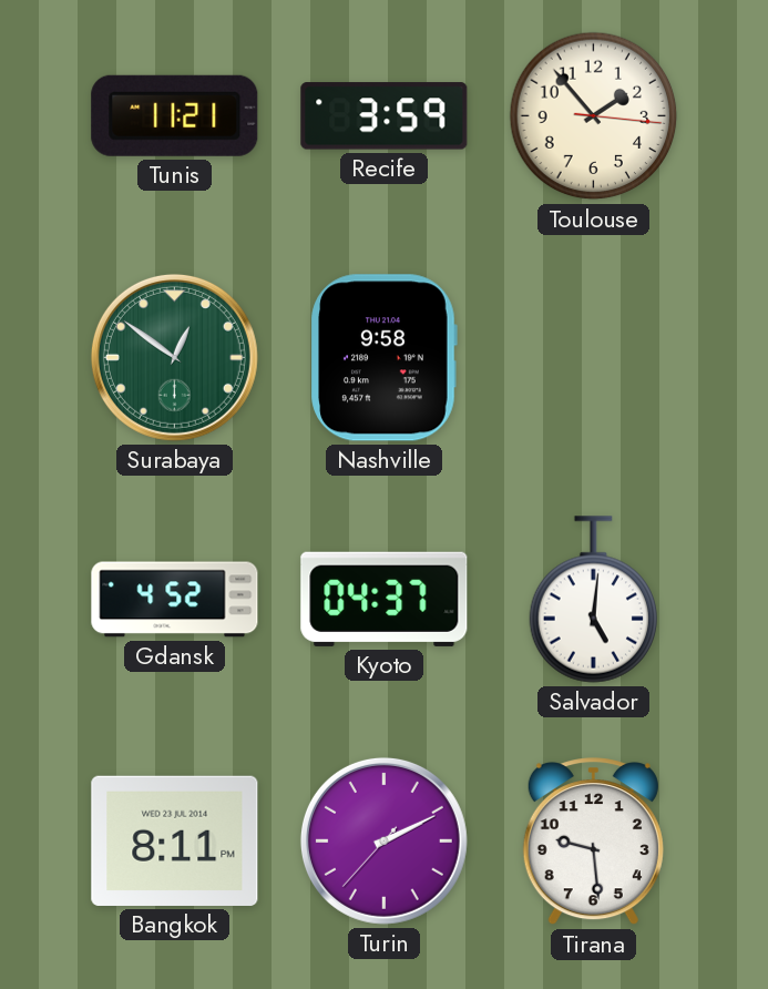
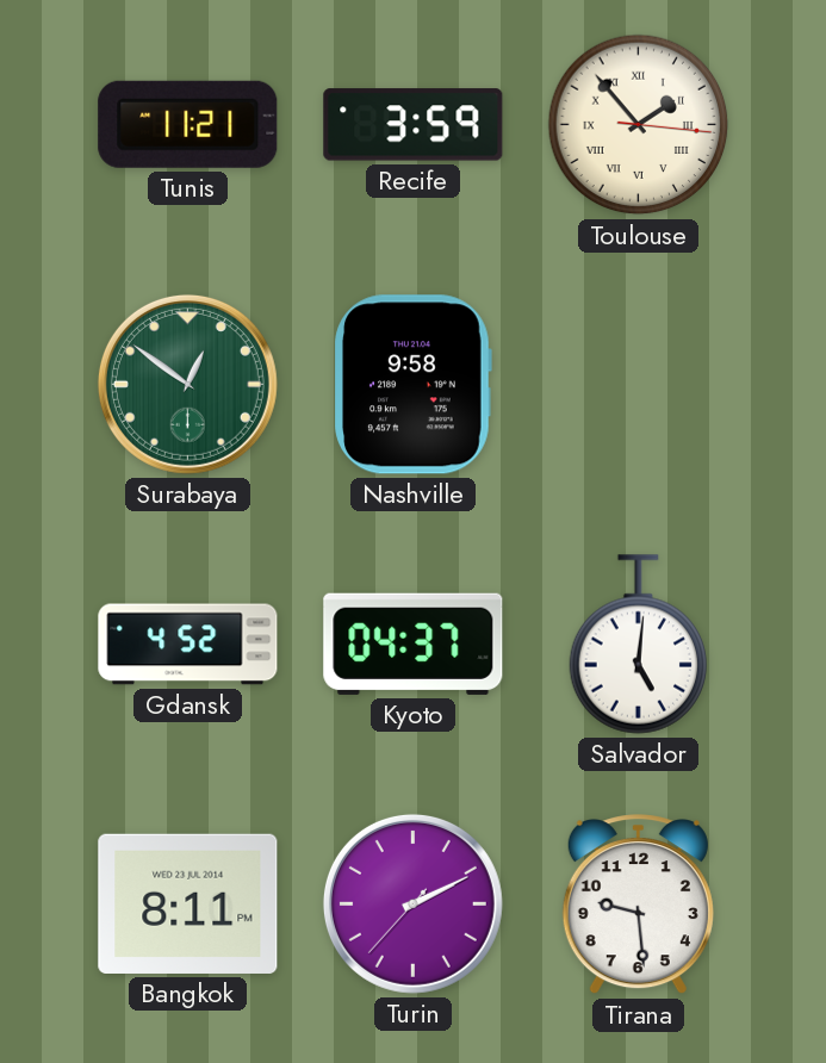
Toulouse numerals: Arabic -> Roman
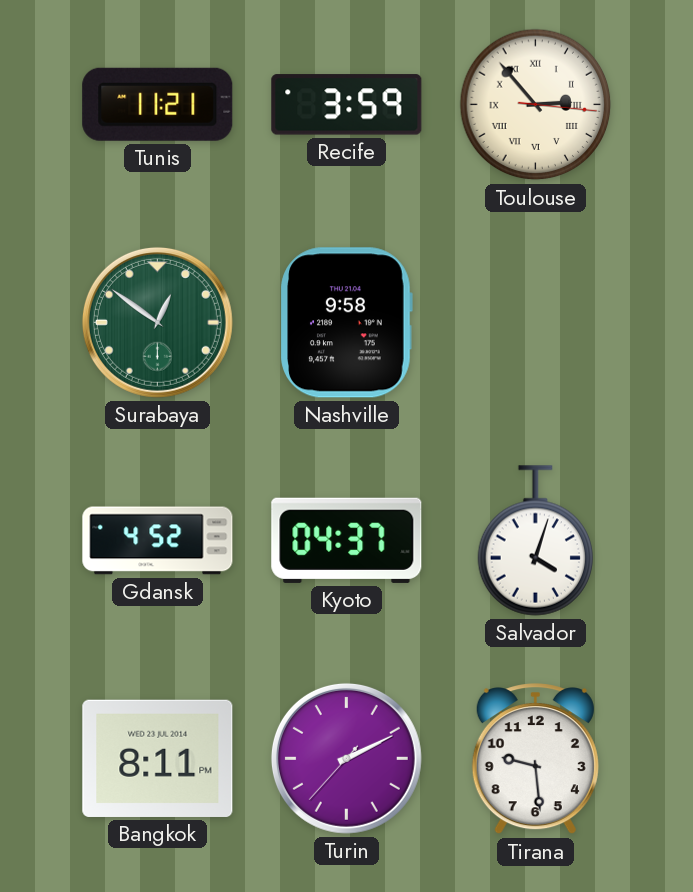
Toulouse: 1:53 -> 2:53
Salvador: 5:01 -> 4:03
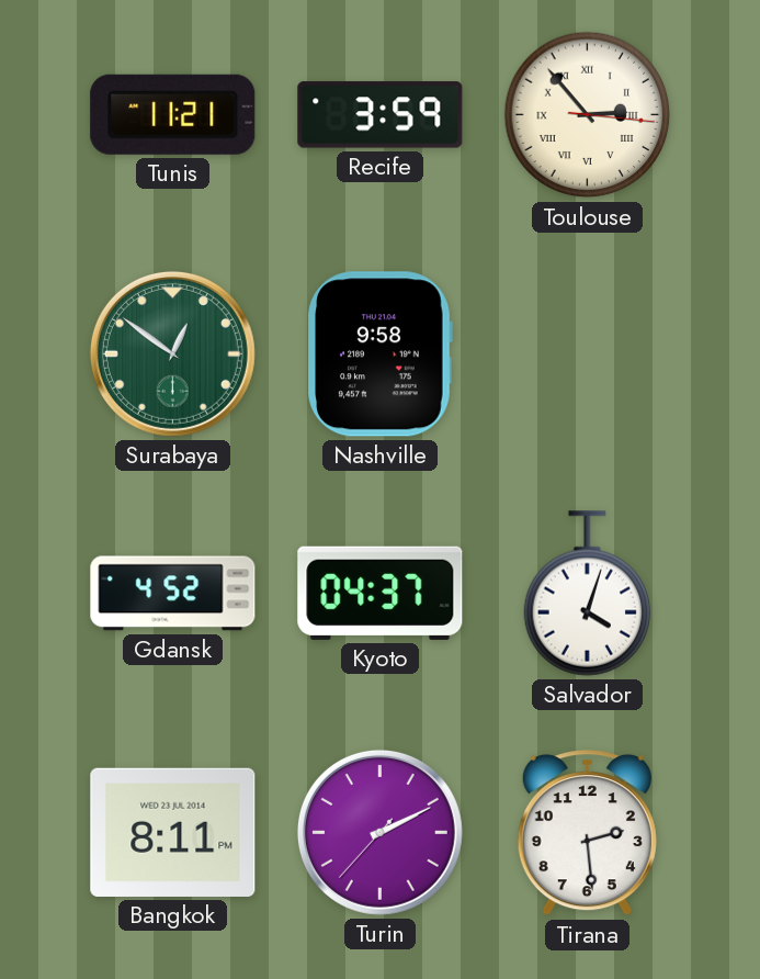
Tirana: 9:29 -> 2:29
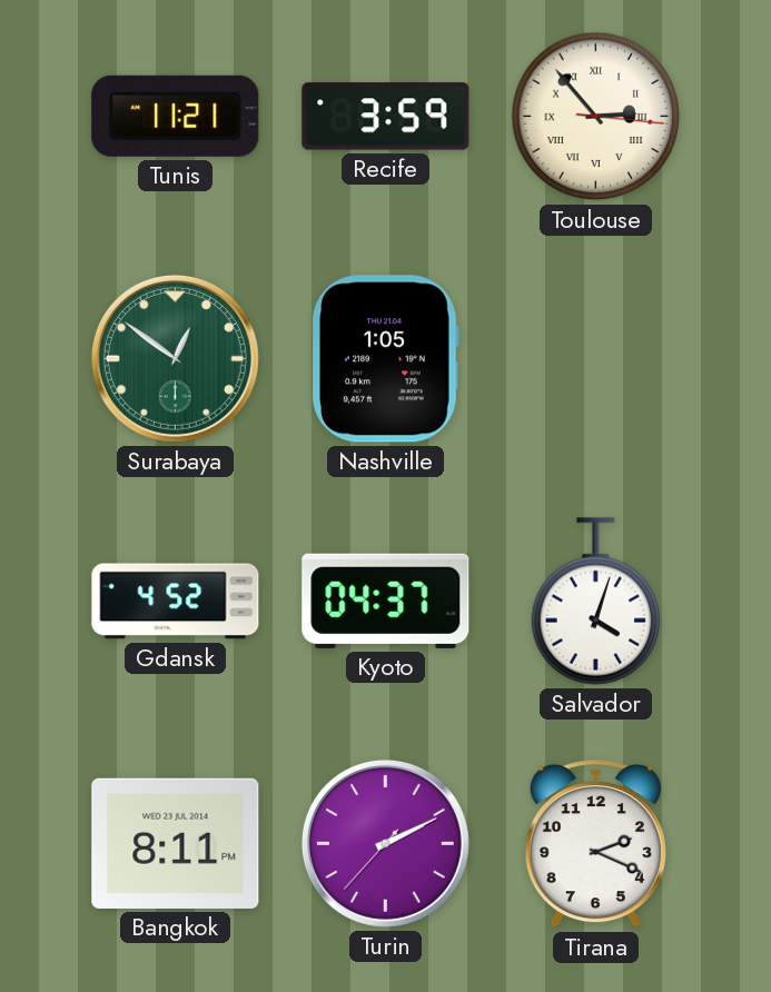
Nashville: 9:58 -> 1:05
Tirana: 2:29 -> 2:19
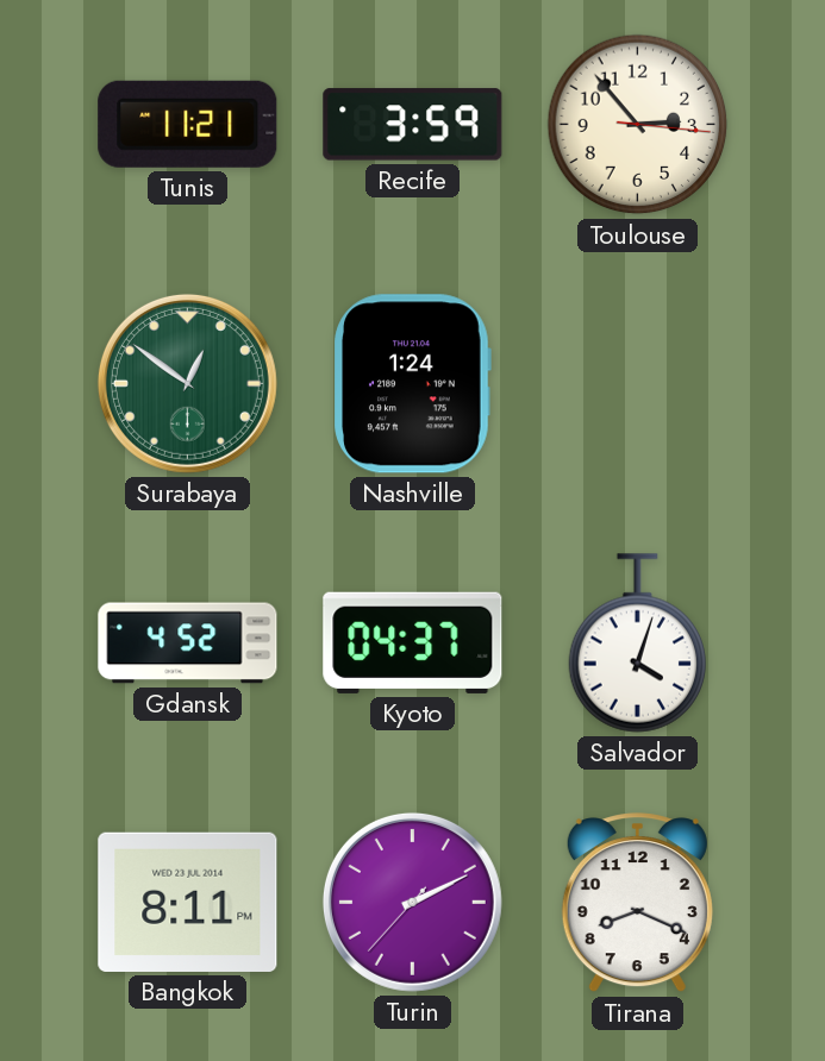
Toulouse numerals: Roman -> Arabic
Nashville: 1:05 -> 1:24
Tirana: 2:19 -> 8:19
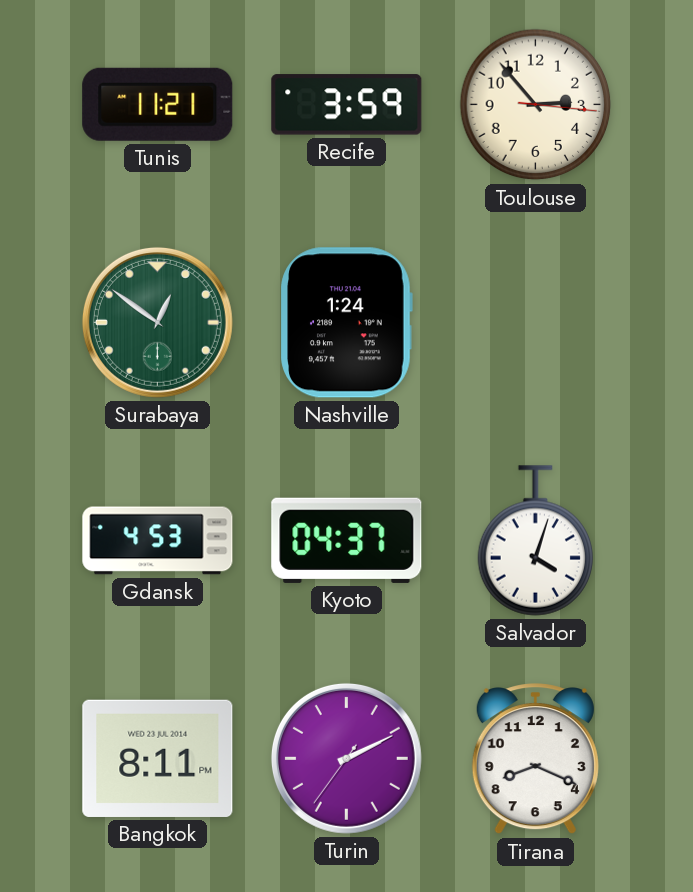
Gdansk: 4:52 -> 4:53
Turin: 2:10:37 -> 2:10:36
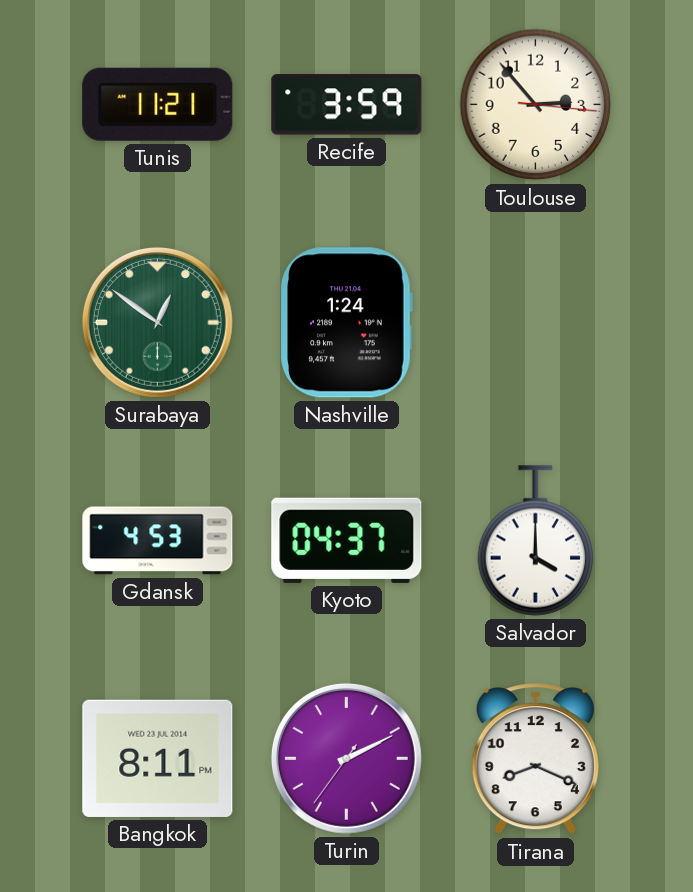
Salvador: 4:03 -> 4:00
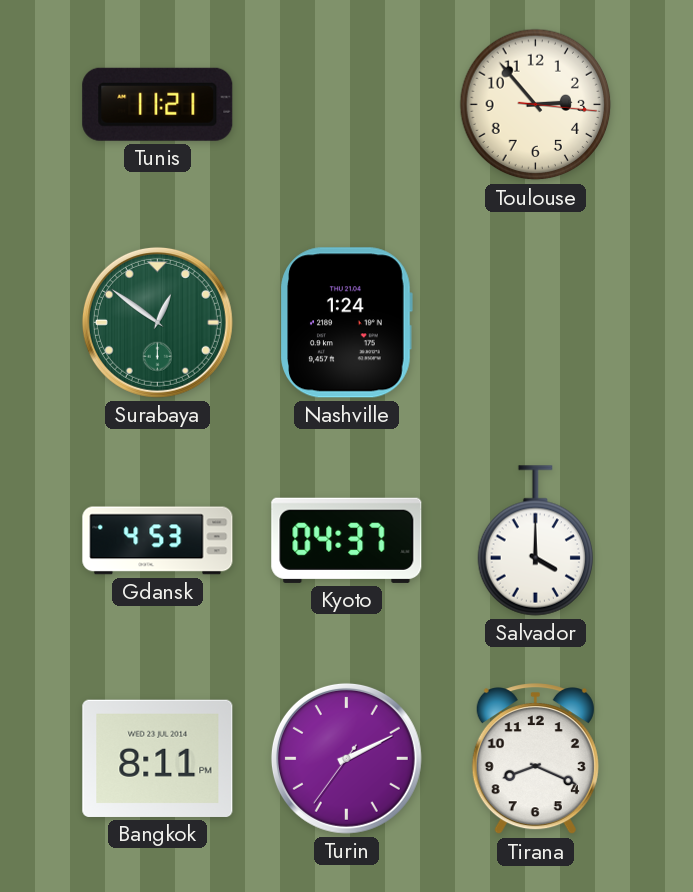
Recife: 3:59 -> none
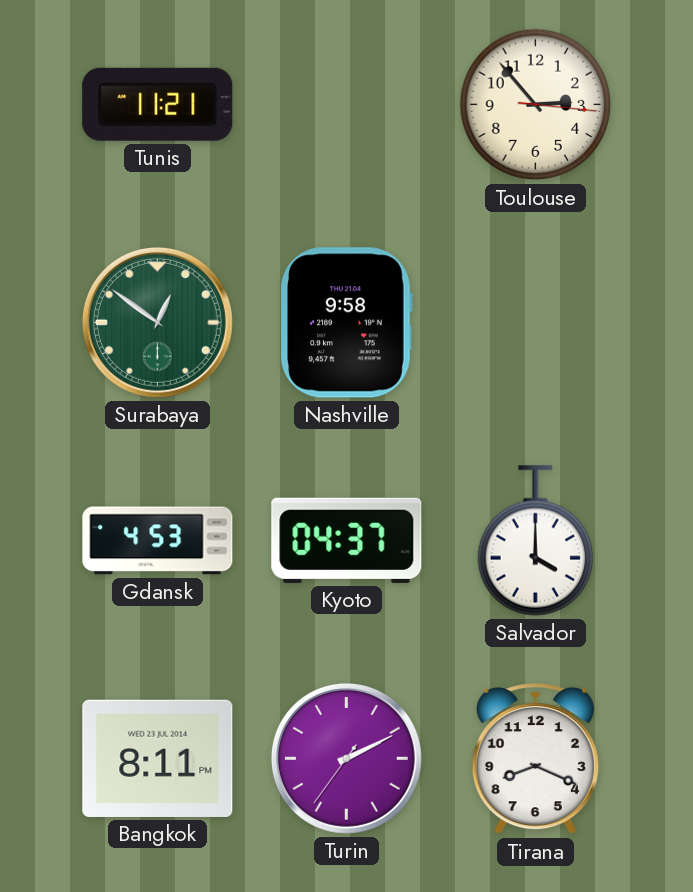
Nashville: 1:24 -> 9:58
